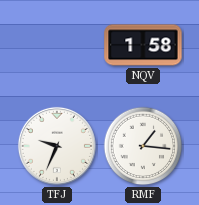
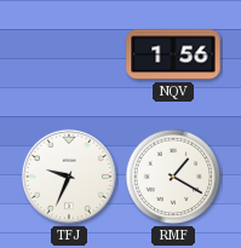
NQV: 1:58 -> 1:56
RMF: 1:16 -> 1:20
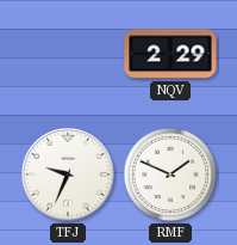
NQV: 1:56 -> 2:29
RMF: 1:20 -> 1:49
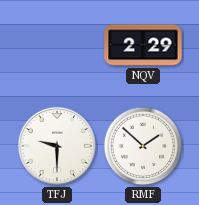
TFJ: 9:34 -> 9:30
RMF: 1:49 -> 1:52
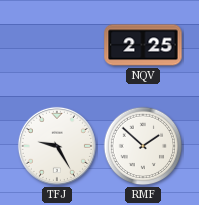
NQV: 2:29 -> 2:25
TFJ: 9:30 -> 9:25
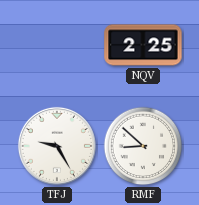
RMF: 1:52 -> 8:52
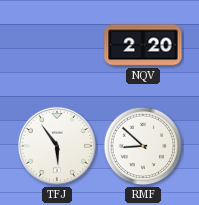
NQV: 2:25 -> 2:20
TFJ: 9:25 -> 5:54
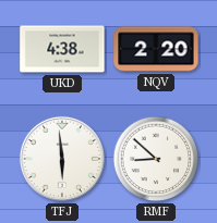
UKD: none -> 4:38
TFJ: 5:54 -> 5:59
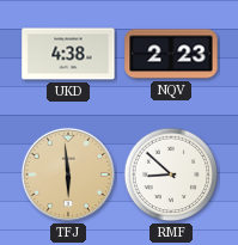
NQV: 2:20 -> 2:23
TFJ dial: white -> champagne
